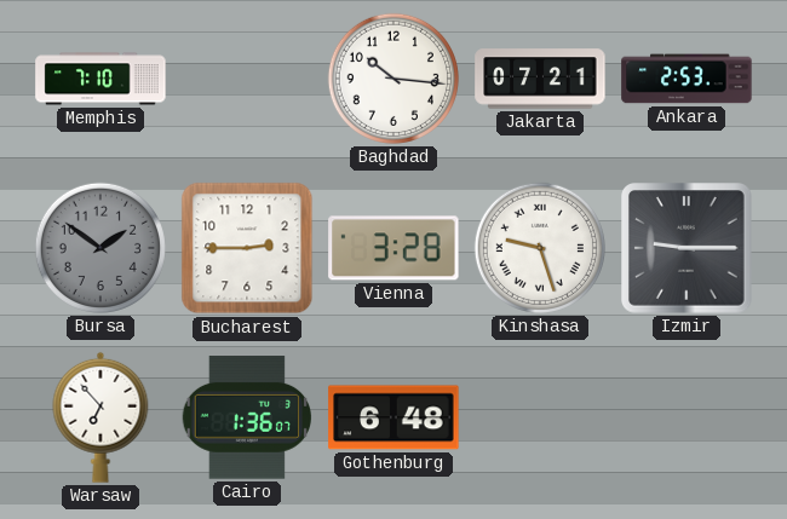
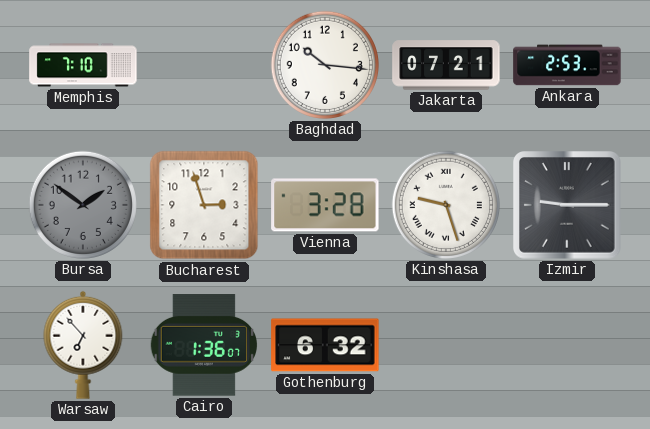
Bucharest: 2:45 -> 2:57
Gothenburg: 6:48 -> 6:32
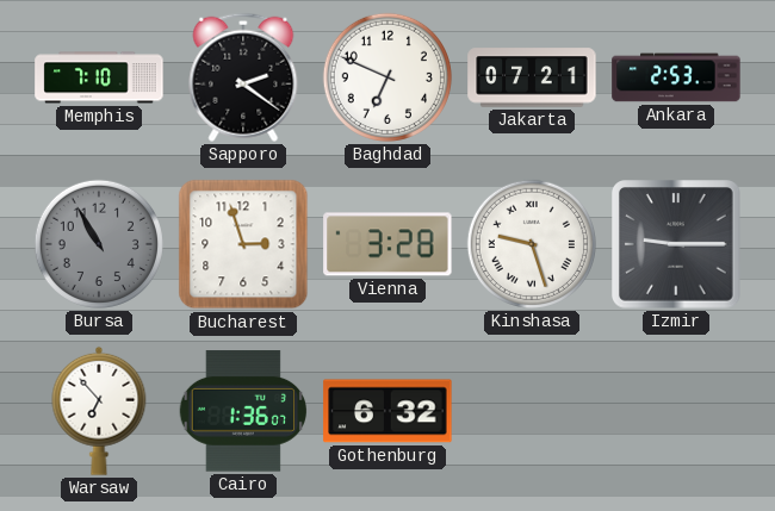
Sapporo: none -> 2:21
Baghdad: 10:16 -> 6:49
Bursa: 1:51 -> 10:55
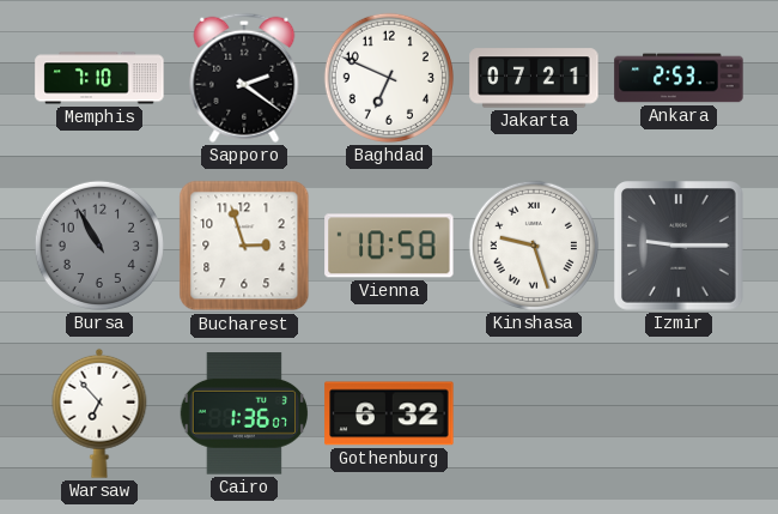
Vienna: 3:28 -> 10:58
